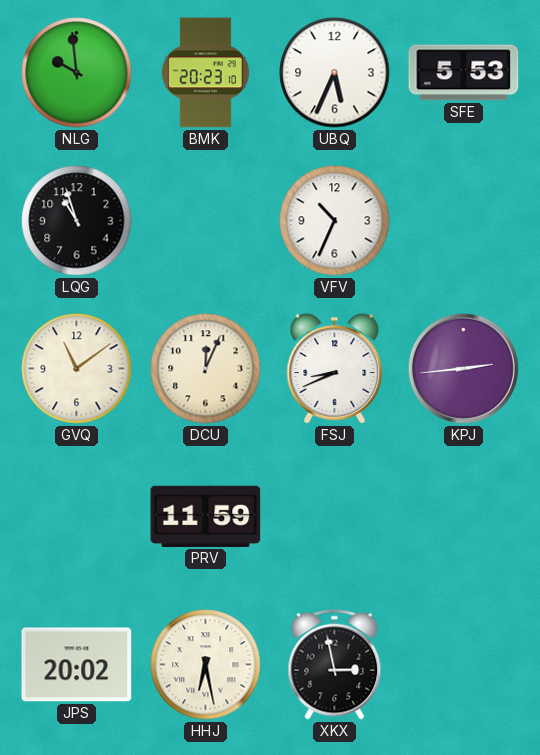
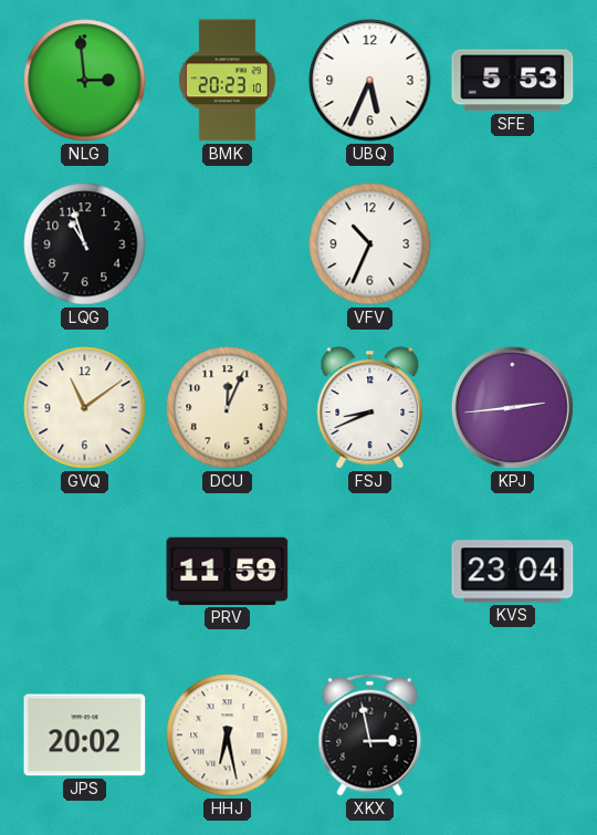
NLG: 9:59 -> 2:59
KVS: none -> 23:04
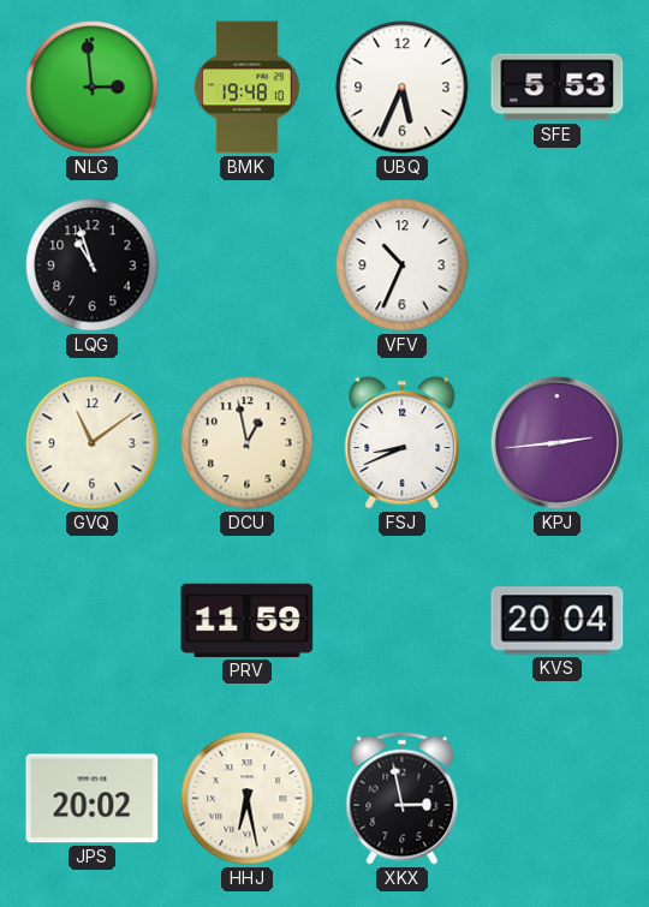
BMK: 20:23 -> 19:48
DCU: 12:04 -> 12:58
KVS: 23:04 -> 20:04
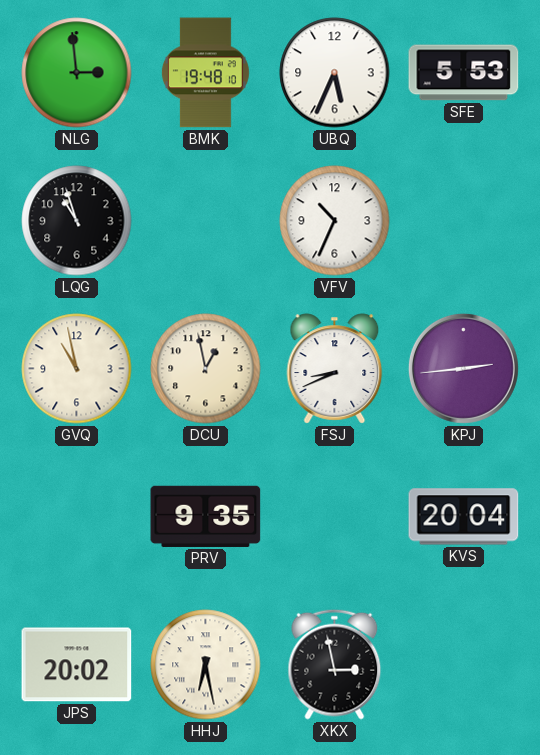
GVQ: 11:09 -> 10:58
PRV: 11:59 -> 9:35
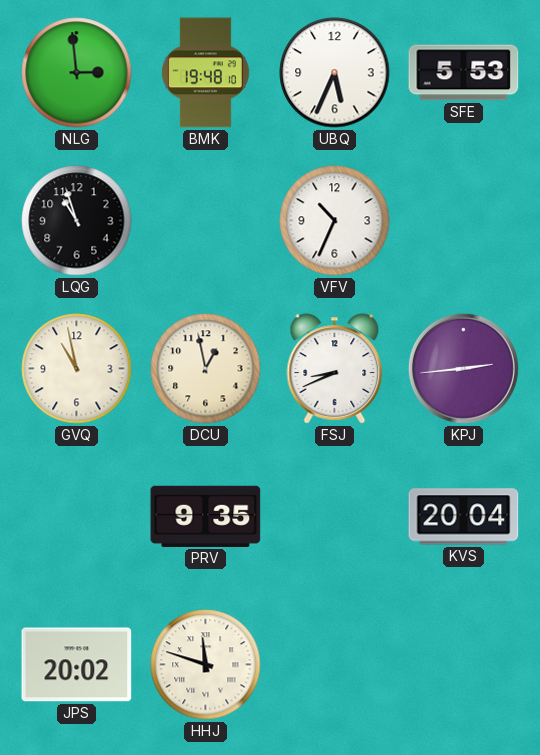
HHJ: 6:28 -> 11:48
XKX: 2:58 -> none
